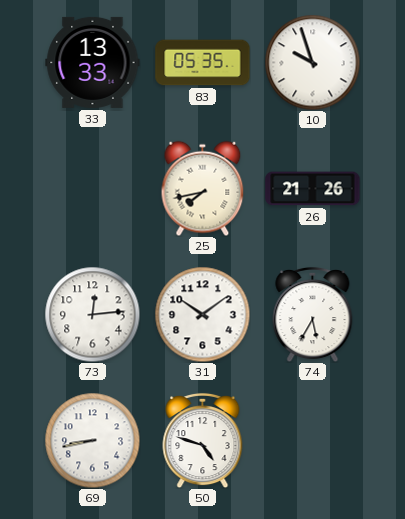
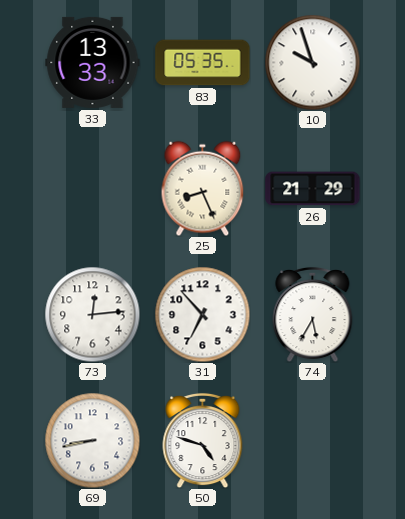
25: 7:43 -> 8:26
26: 21:26 -> 21:29
31: 10:09 -> 6:53
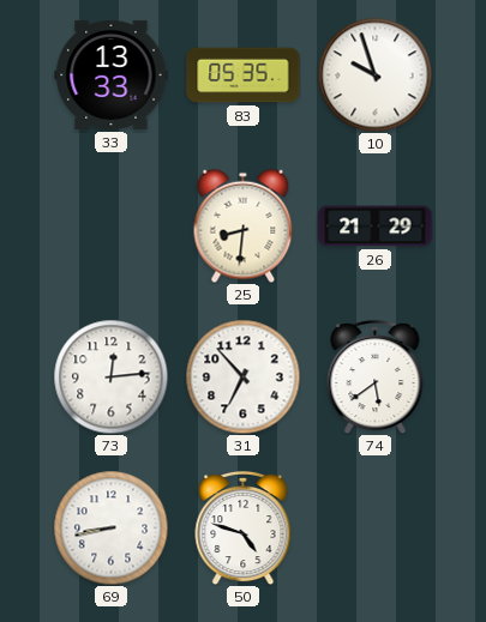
25: 8:26 -> 8:31
74: 5:35 -> 5:39
